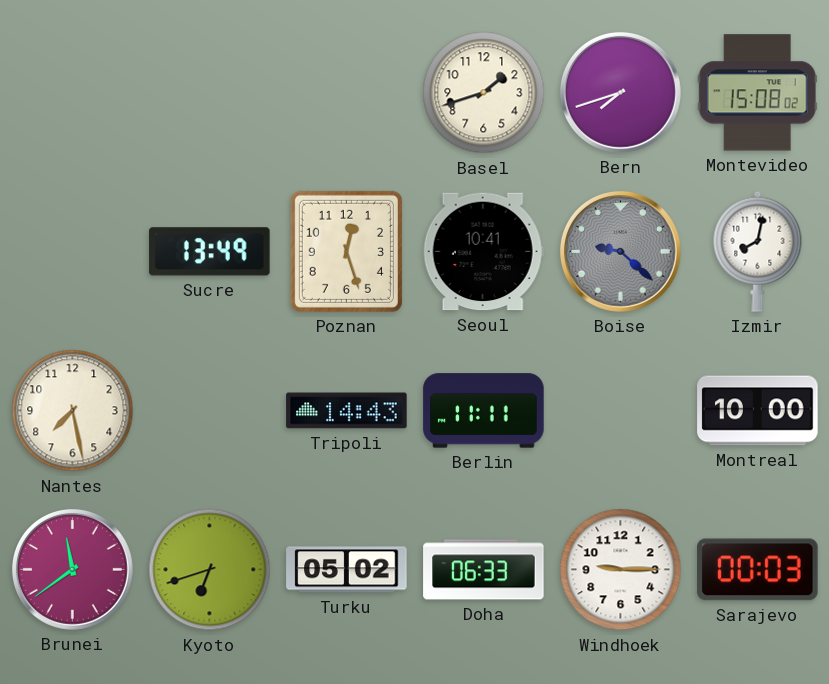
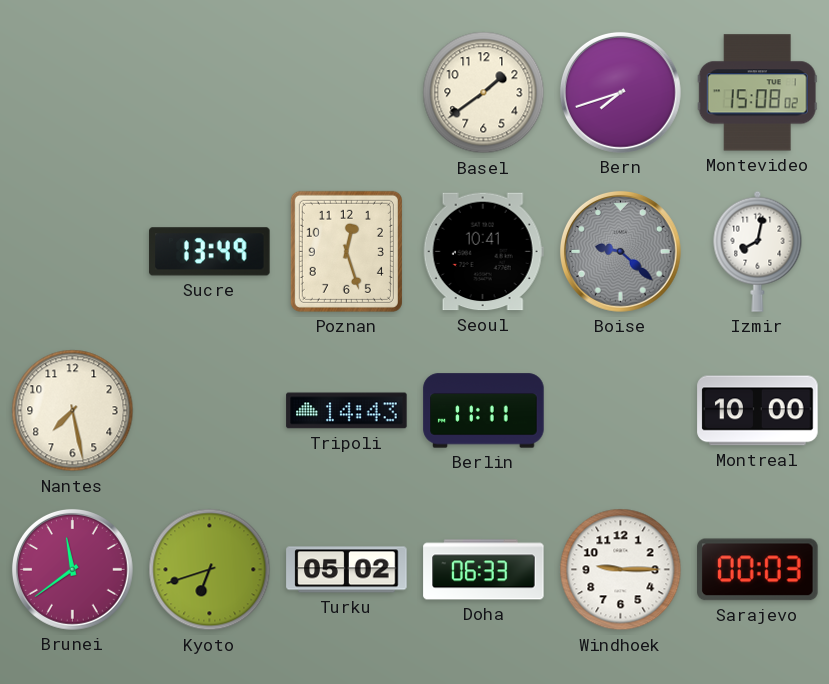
Basel: 1:42 -> 1:39
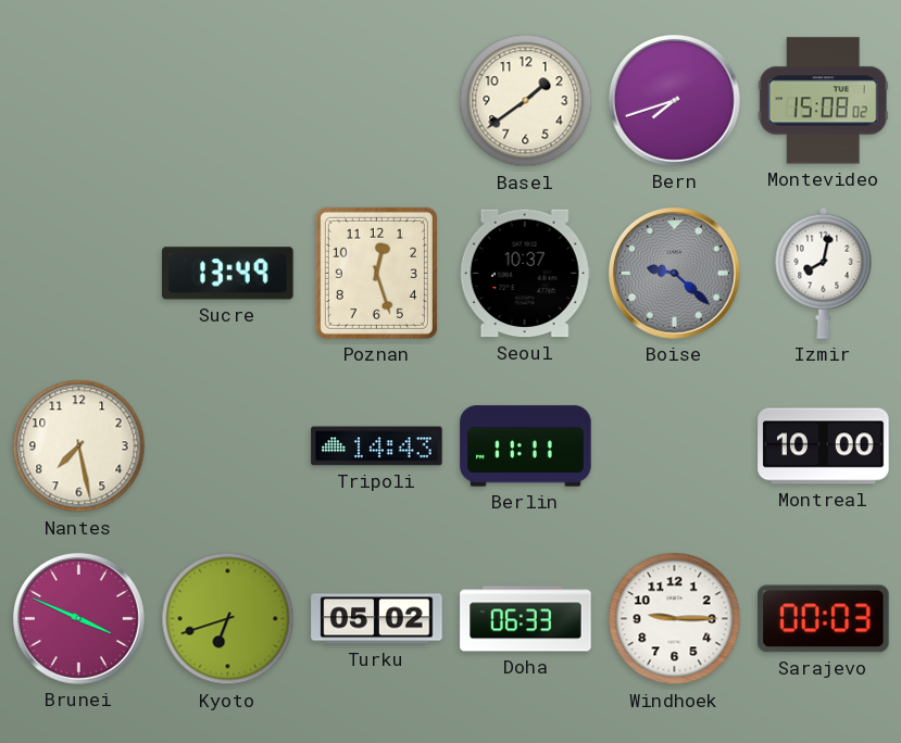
Seoul: 10:41 -> 10:37
Brunei: 11:39 -> 3:49
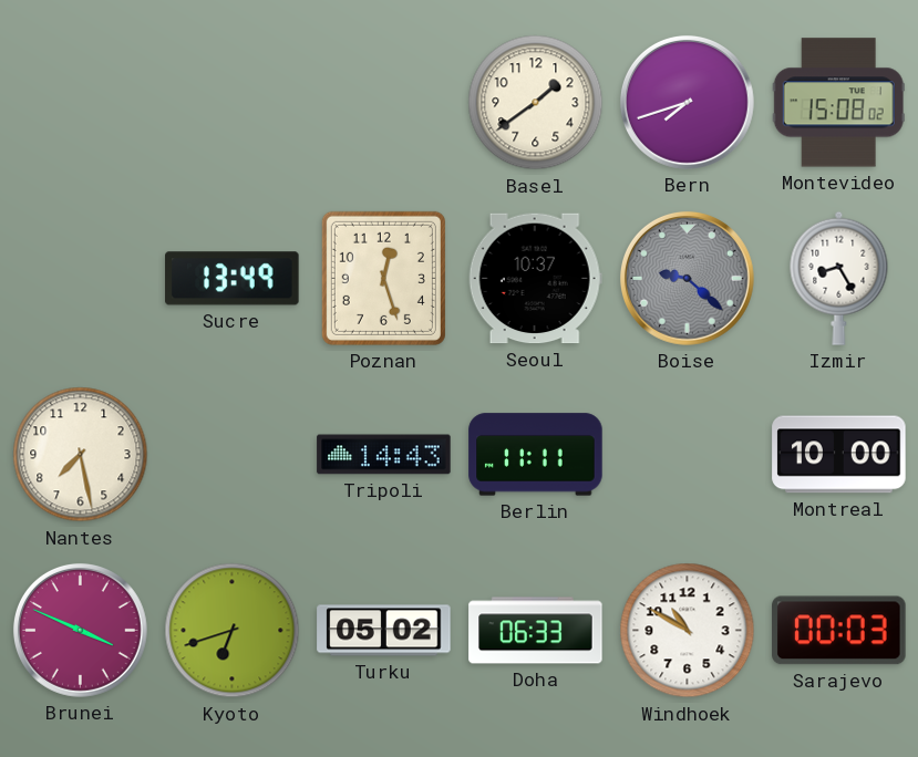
Izmir: 8:02 -> 8:25
Windhoek: 9:15 -> 10:50
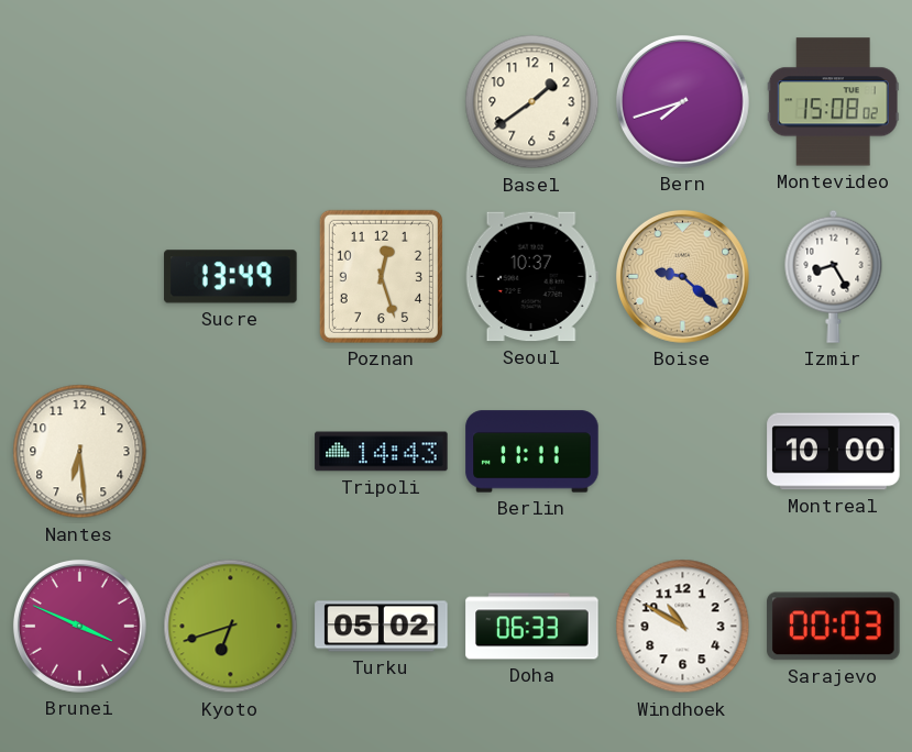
Boise dial: grey -> champagne
Nantes: 7:28 -> 6:29
